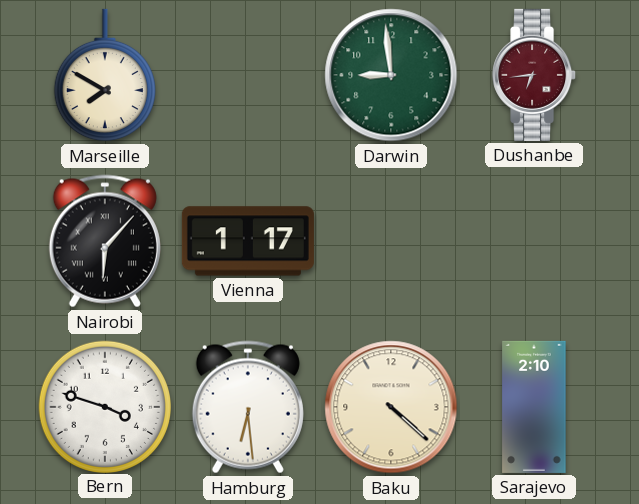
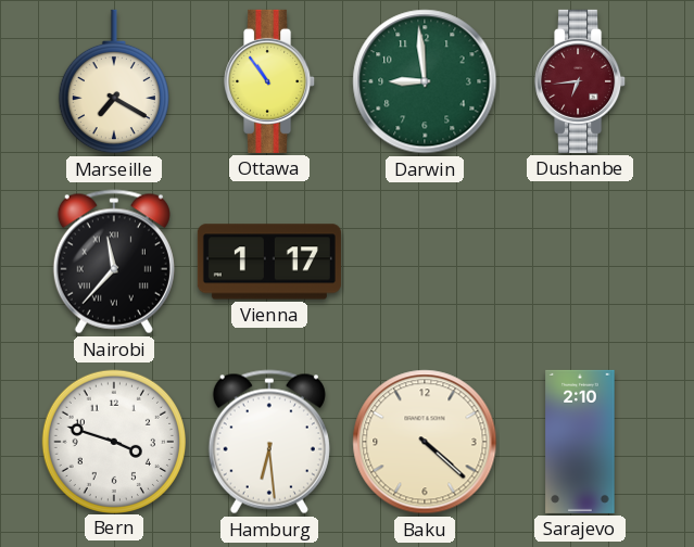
Marseille: 7:50 -> 7:20
Ottawa: none -> 10:54
Nairobi: 6:07 -> 11:37
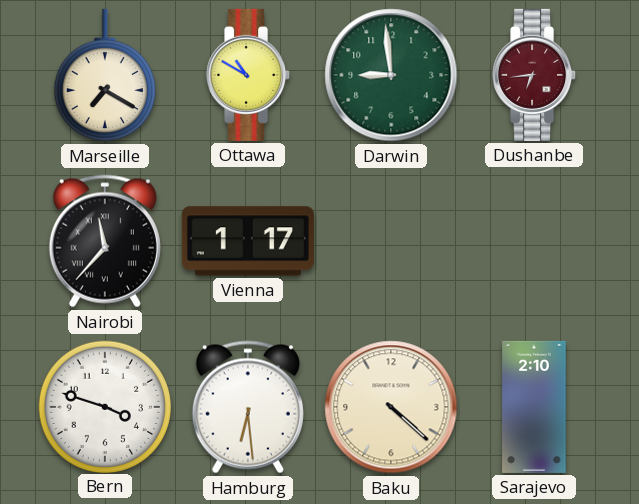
Ottawa: 10:54 -> 10:50
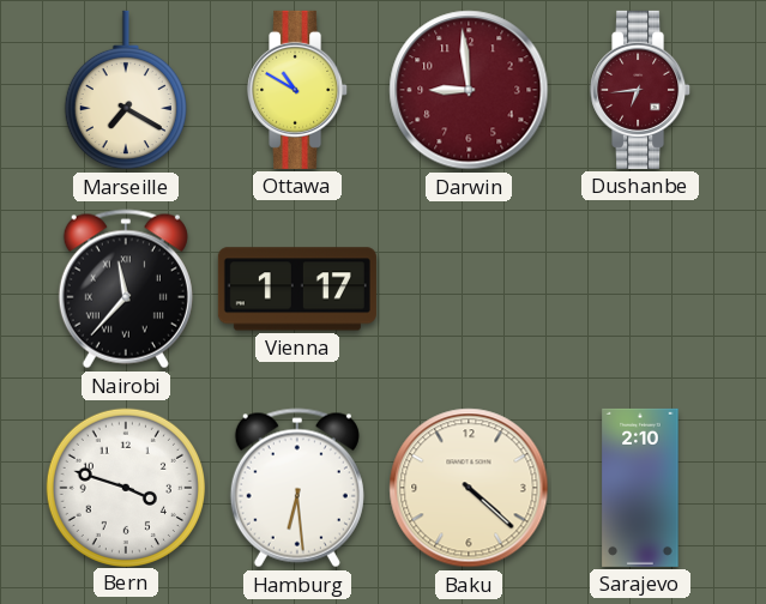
Darwin dial: green -> burgundy
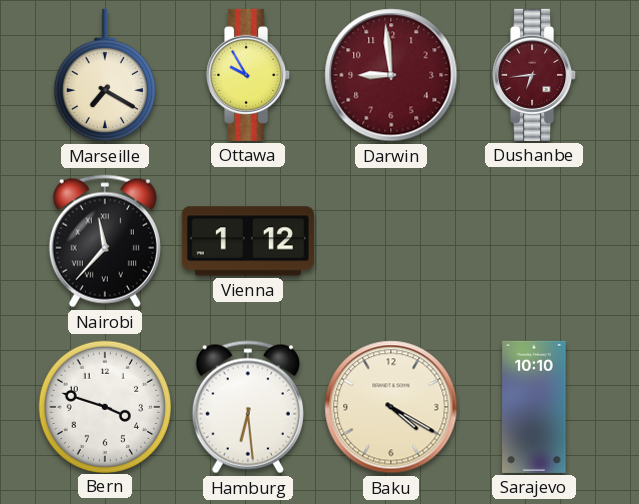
Ottawa: 10:50 -> 9:55
Vienna: 1:17 -> 1:12
Baku: 4:22 -> 4:20
Sarajevo: 2:10 -> 10:10
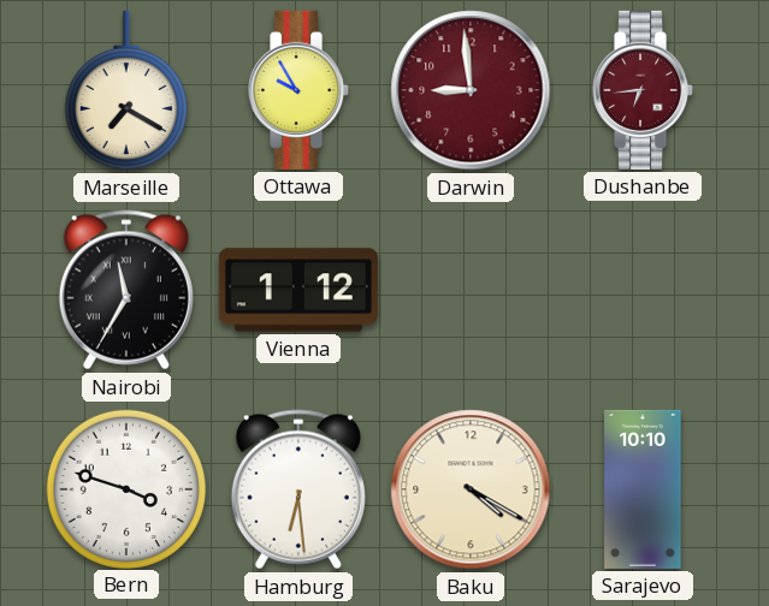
Nairobi: 11:37 -> 11:35
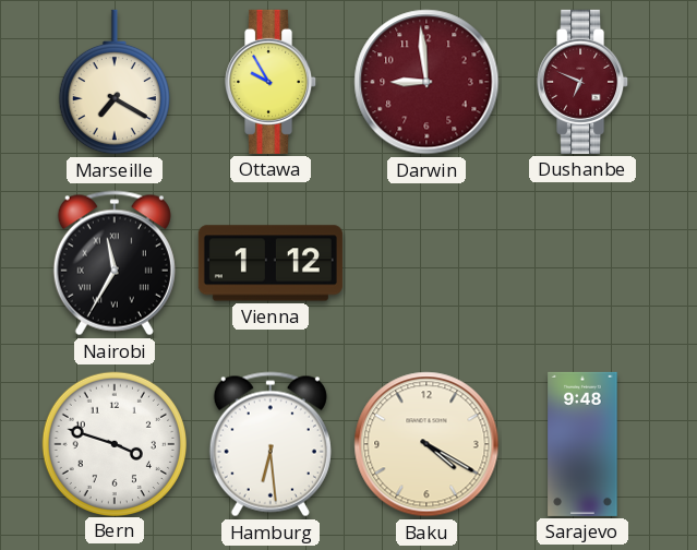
Dushanbe: 6:44 -> 6:49
Sarajevo: 10:10 -> 9:48
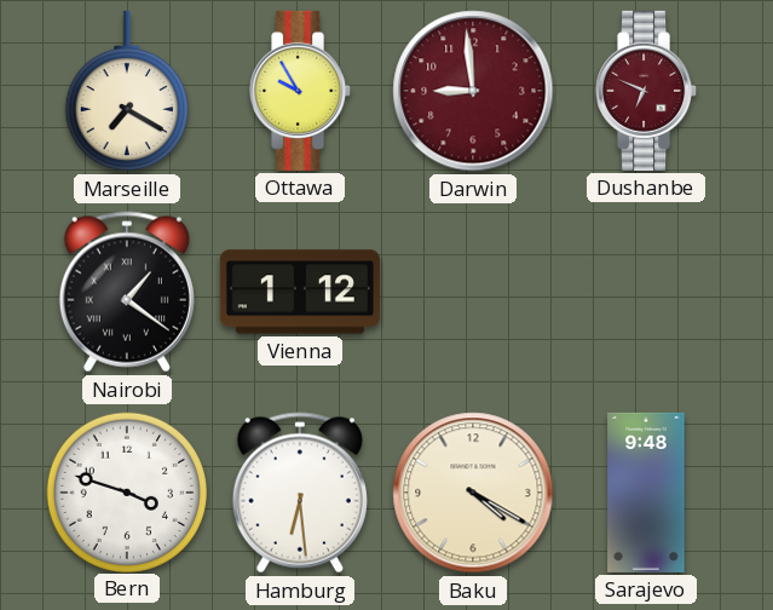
Nairobi: 11:35 -> 1:21
